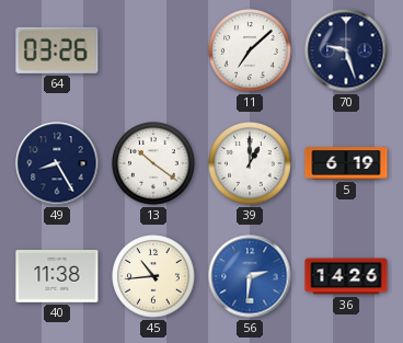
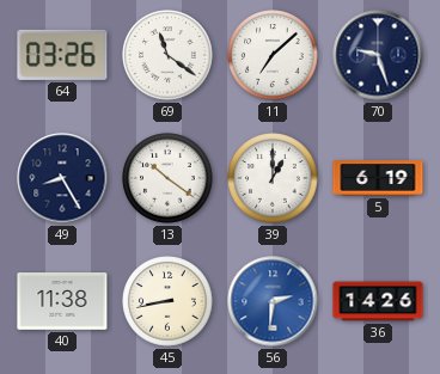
69: none -> 11:21
45: 10:44 -> 8:43
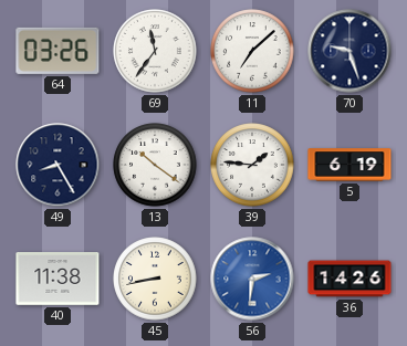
69: 11:21 -> 11:36
39: 1:00 -> 1:46
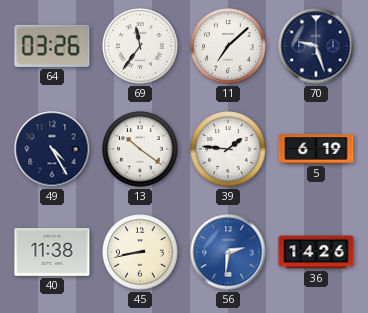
49: 8:25 -> 4:25
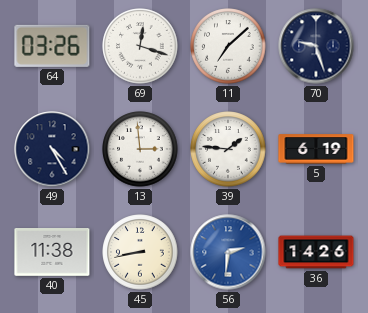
69: 11:36 -> 12:18
13: 10:21 -> 2:59
